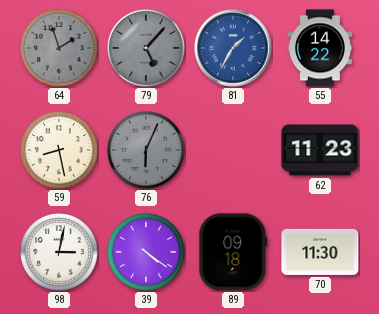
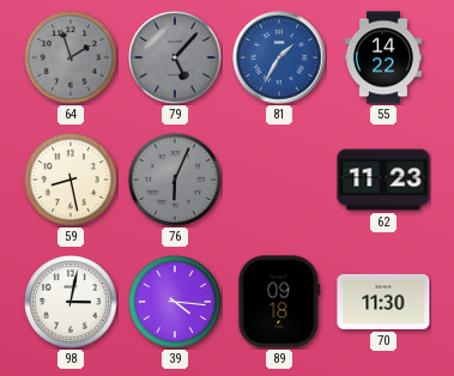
39: 4:21 -> 4:16
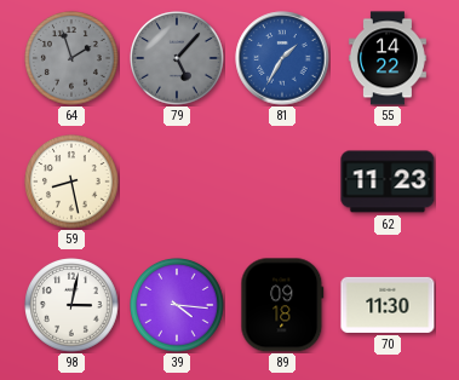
76: 6:04 -> none
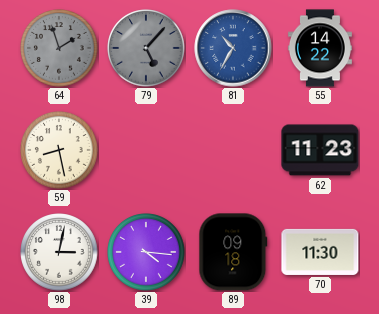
81: 1:35 -> 10:35
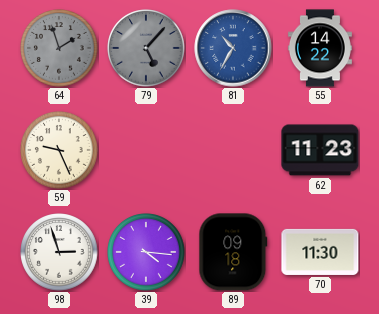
59: 8:28 -> 9:26
98: 3:02 -> 2:57
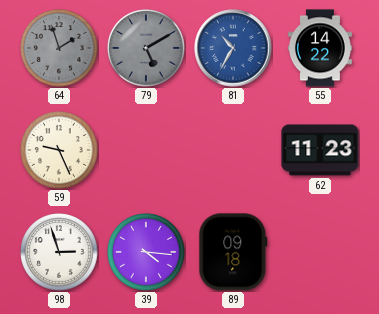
79: 5:07 -> 5:10
70: 11:30 -> none
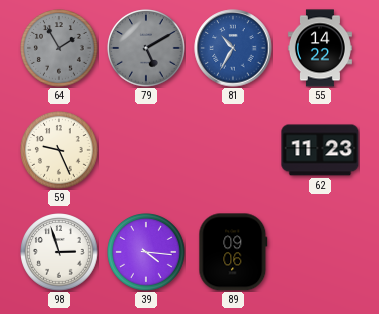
64: 1:57 -> 1:55
89: 09:18 -> 09:06
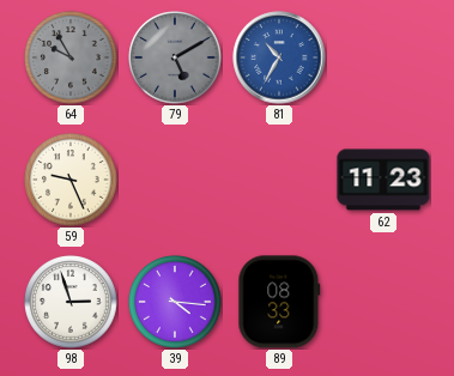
64: 1:55 -> 9:55
55: 14:22 -> none
89: 09:06 -> 08:33
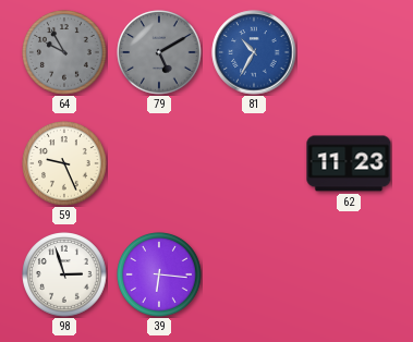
39: 4:16 -> 6:16
89: 08:33 -> none
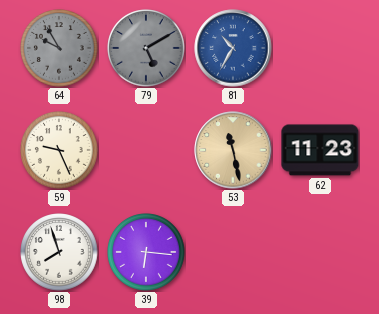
53: none -> 11:28
98: 2:57 -> 7:57
